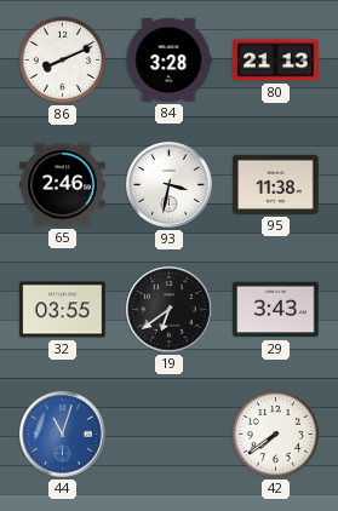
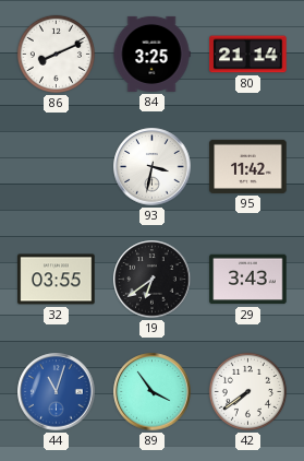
84: 3:28 -> 3:25
80: 21:13 -> 21:14
65: 2:46 -> none
95: 11:38 -> 11:42
89: none -> 3:54
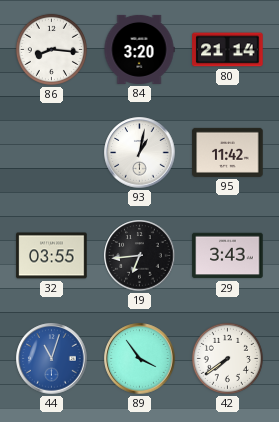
86: 8:11 -> 8:16
84: 3:25 -> 3:20
93: 3:32 -> 1:02
19: 6:39 -> 6:44
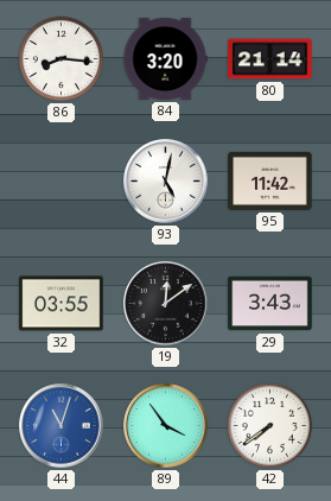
93: 1:02 -> 5:02
19: 6:44 -> 12:09
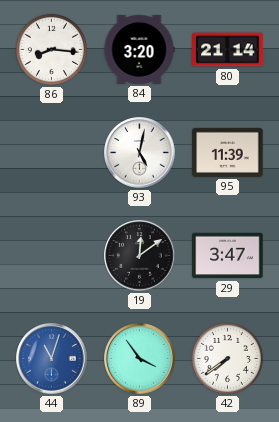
95: 11:42 -> 11:39
32: 03:55 -> none
29: 3:43 -> 3:47
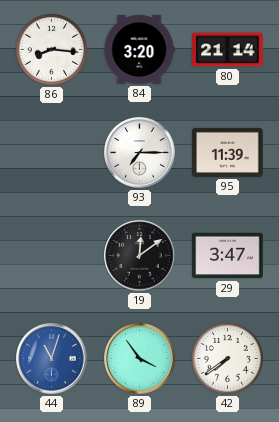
93: 5:02 -> 7:15
